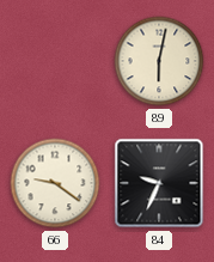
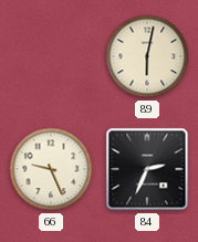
66: 9:21 -> 9:26
84: 9:34 -> 2:34
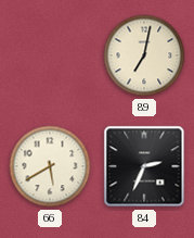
89: 6:02 -> 7:02
66: 9:26 -> 5:40
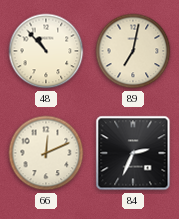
48: none -> 10:53
66: 5:40 -> 12:11
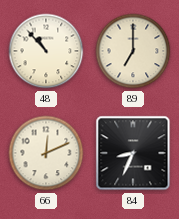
89: 7:02 -> 7:00
84: 2:34 -> 8:34
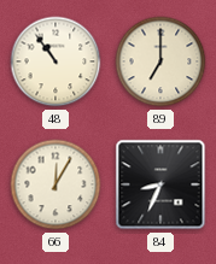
48: 10:53 -> 10:54
66: 12:11 -> 12:05
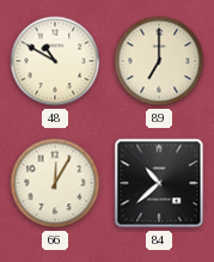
48: 10:54 -> 10:50
84: 8:34 -> 10:38
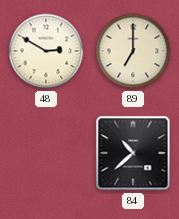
48: 10:50 -> 2:50
66: 12:05 -> none
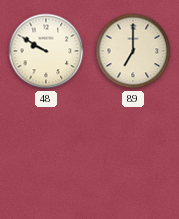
48: 2:50 -> 9:50
84: 10:38 -> none
